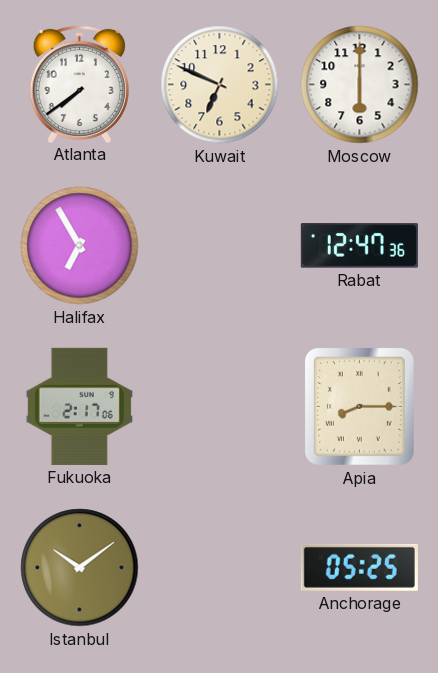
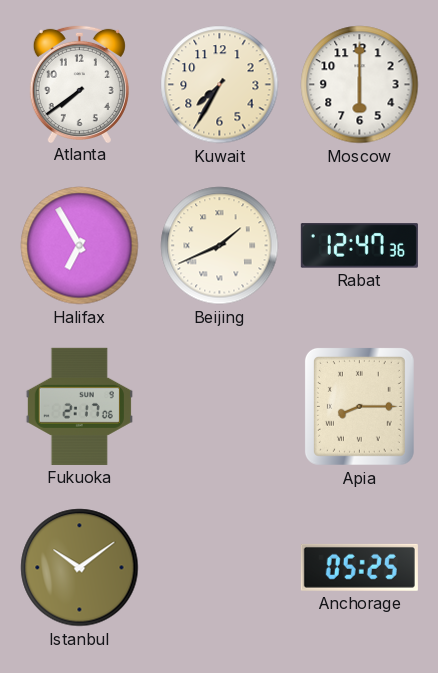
Kuwait: 6:49 -> 7:35
Beijing: none -> 1:41
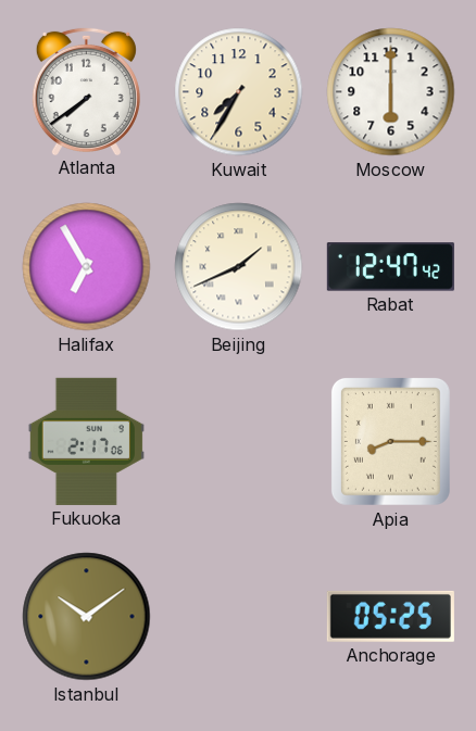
Rabat: 12:47:36 -> 12:47:42
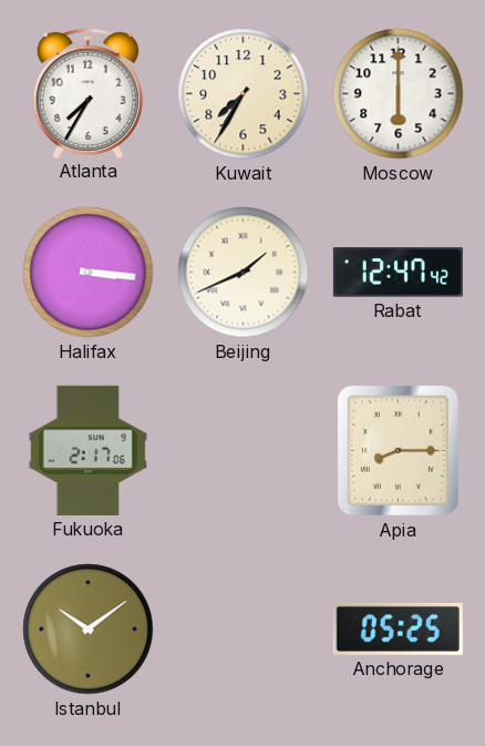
Atlanta: 7:39 -> 7:35
Halifax: 6:55 -> 3:16
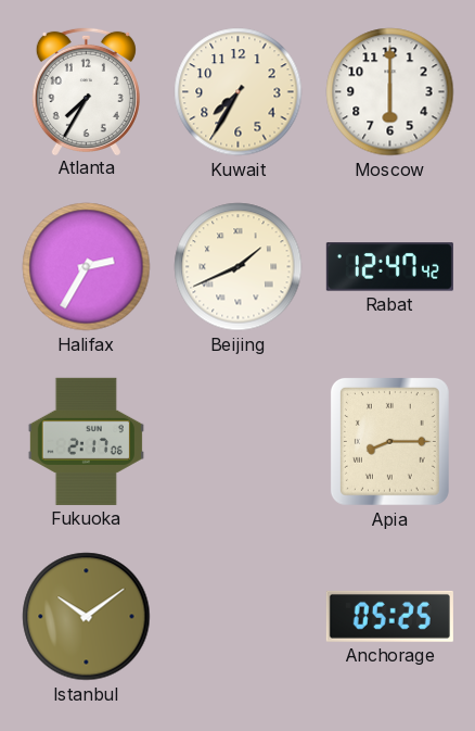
Halifax: 3:16 -> 2:35
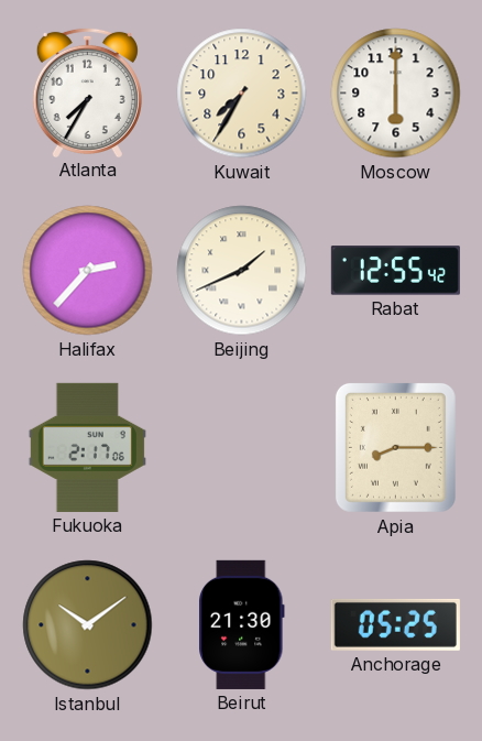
Halifax: 2:35 -> 2:37
Rabat: 12:47 -> 12:55
Beirut: none -> 21:30
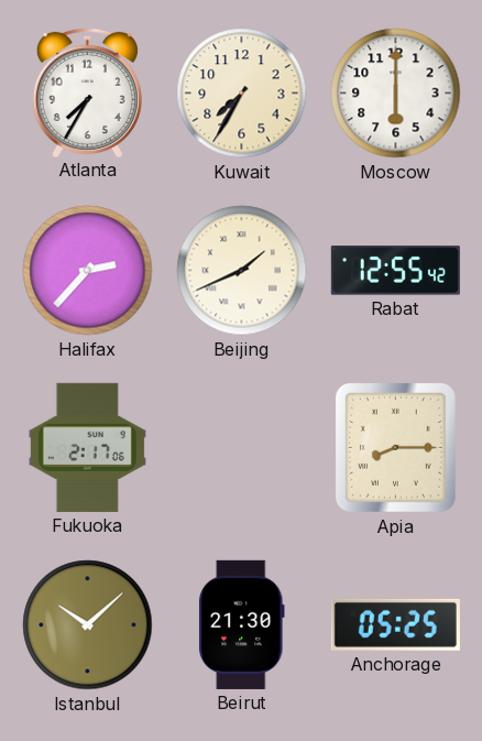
Istanbul: 10:09 -> 10:08
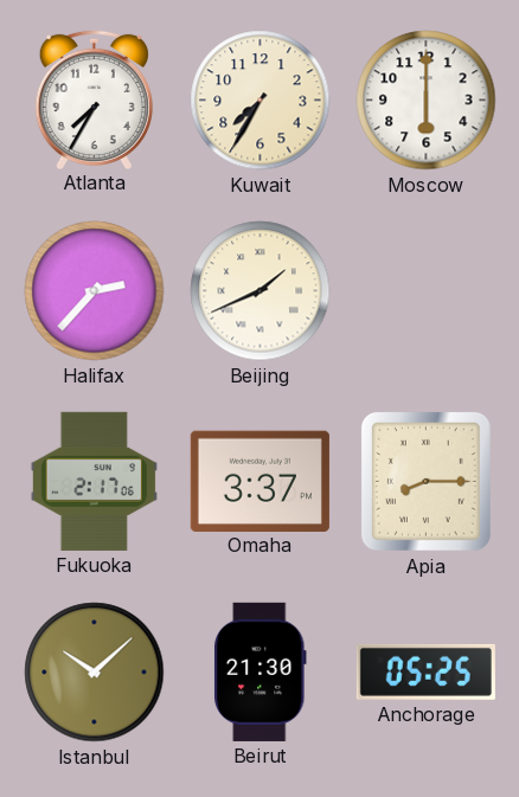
Rabat: 12:55 -> none
Omaha: none -> 3:37
